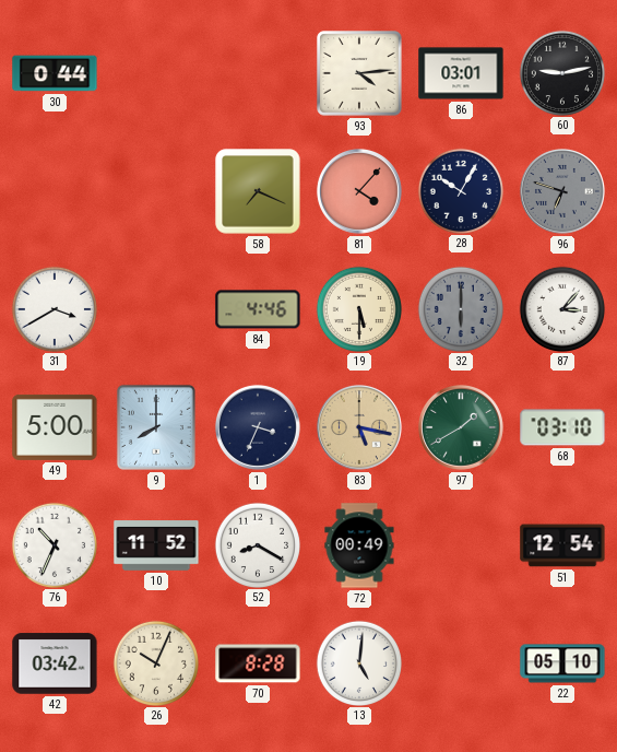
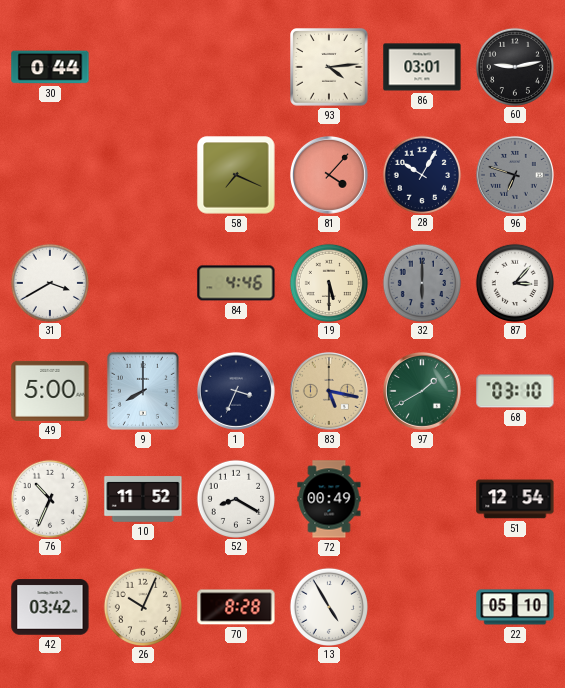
13: 5:01 -> 4:55
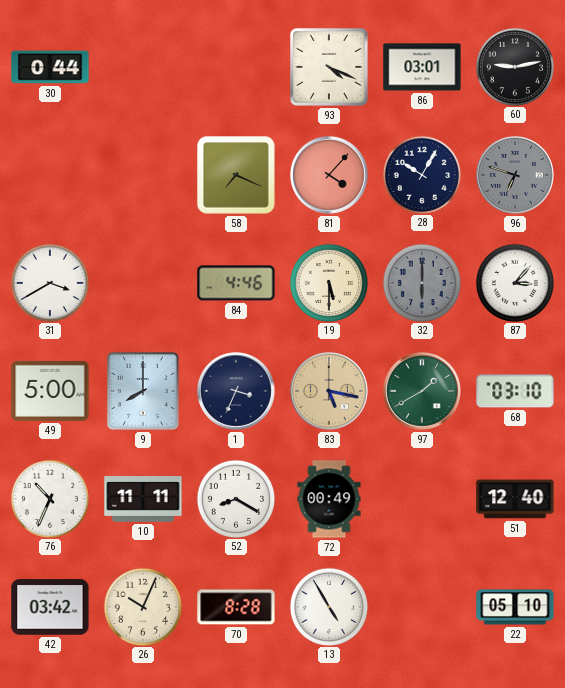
93: 4:14 -> 4:19
10: 11:52 -> 11:11
51: 12:54 -> 12:40
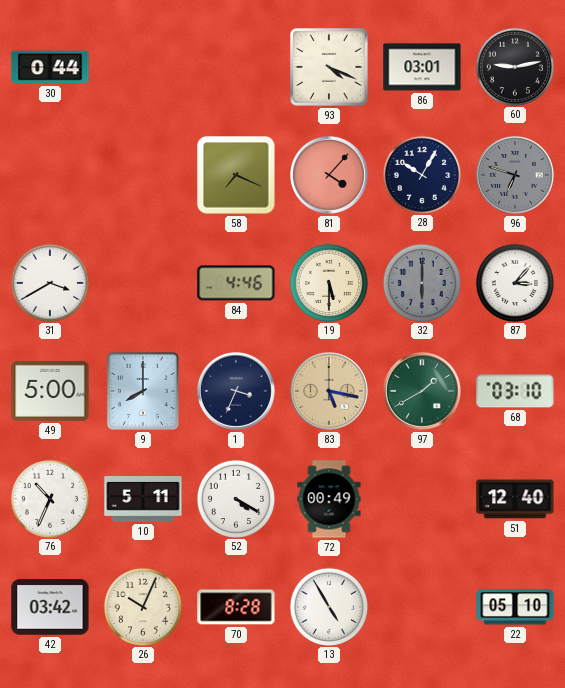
10: 11:11 -> 5:11
52: 8:20 -> 4:20
